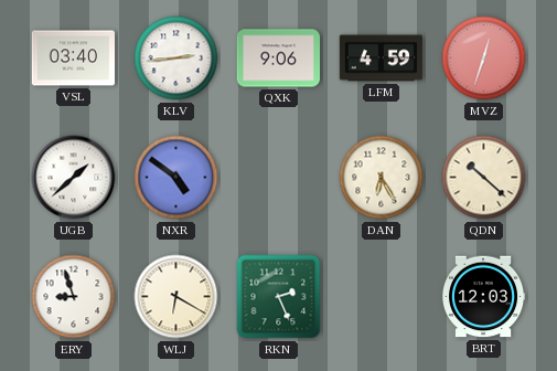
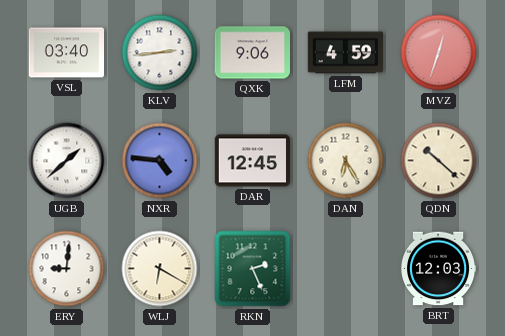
NXR: 4:51 -> 4:46
DAR: none -> 12:45
ERY: 8:57 -> 9:01
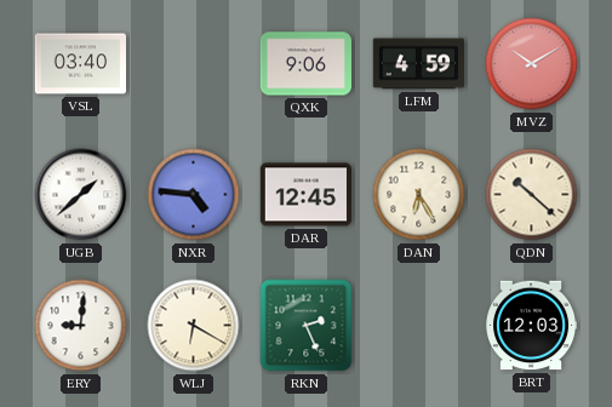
KLV: 2:44 -> none
MVZ: 12:33 -> 10:10
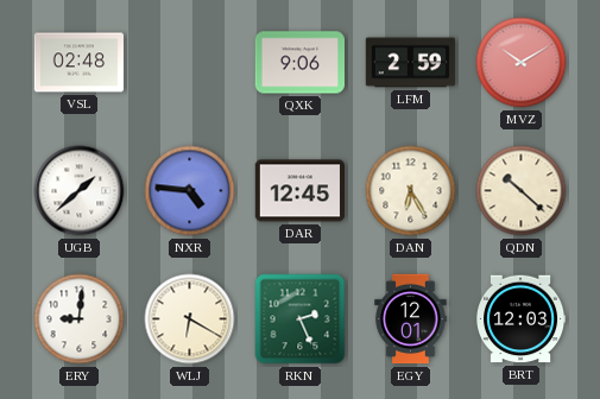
VSL: 03:40 -> 02:48
LFM: 4:59 -> 2:59
EGY: none -> 12:01
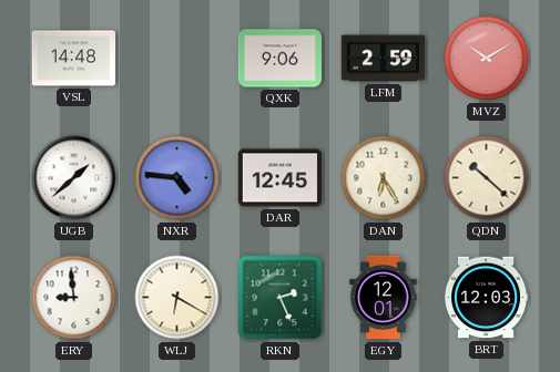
VSL: 02:48 -> 14:48
ERY: 9:01 -> 8:59
